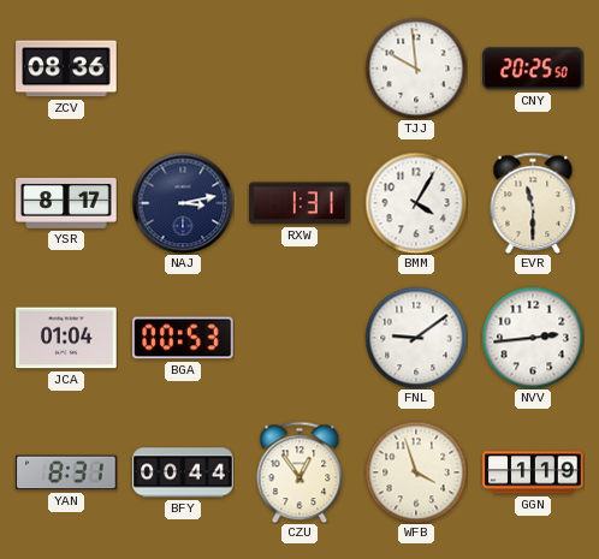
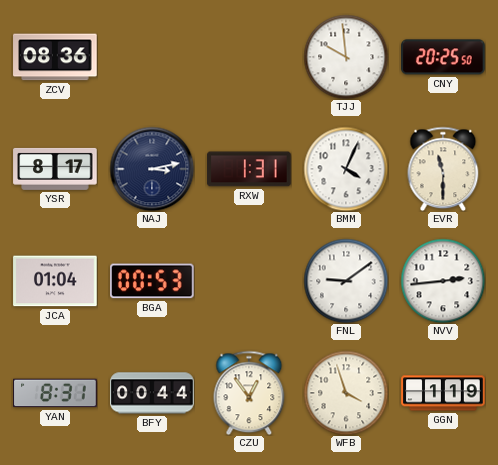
BMM: 4:05 -> 4:04
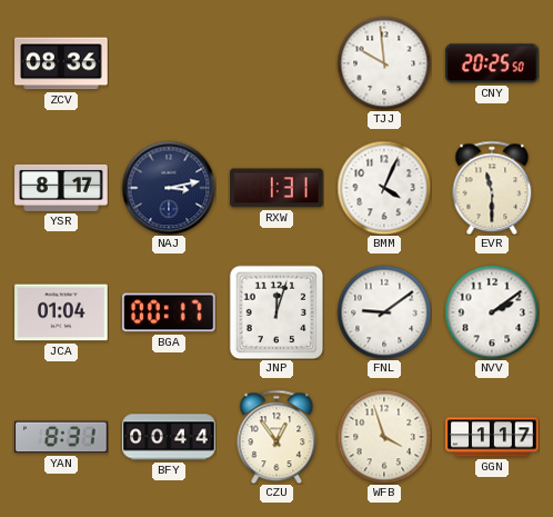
BGA: 00:53 -> 00:17
JNP: none -> 12:03
NVV: 2:44 -> 2:09
GGN: 1:19 -> 1:17
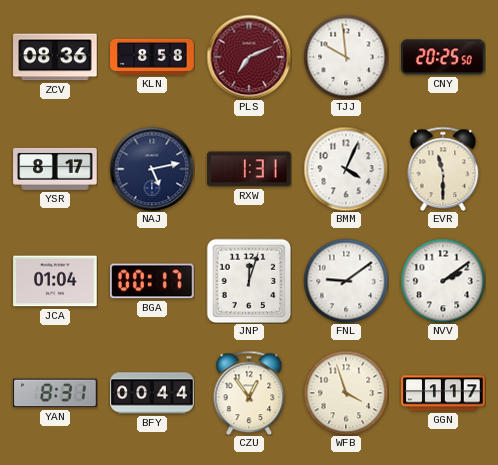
KLN: none -> 8:58
PLS: none -> 7:11
NAJ: 3:13 -> 5:13
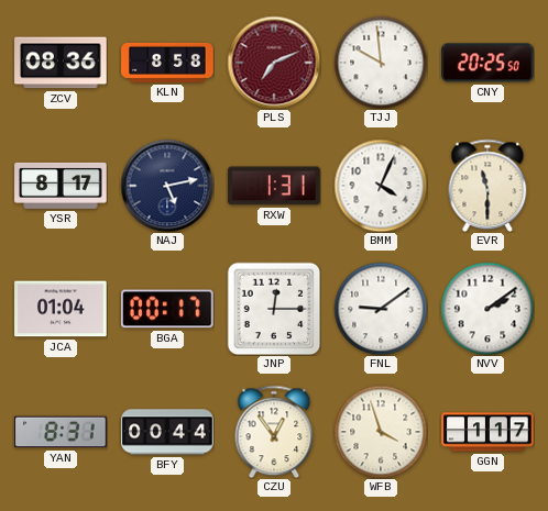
JNP: 12:03 -> 12:15
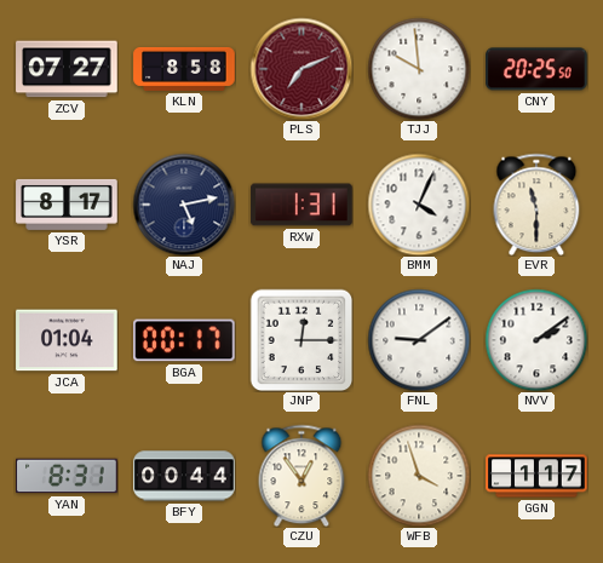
ZCV: 08:36 -> 07:27
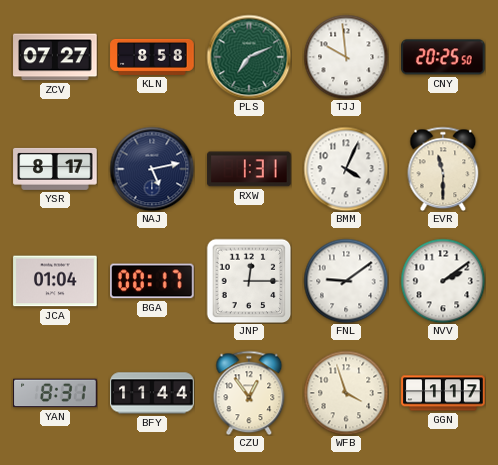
PLS dial: burgundy -> green
BFY: 00:44 -> 11:44
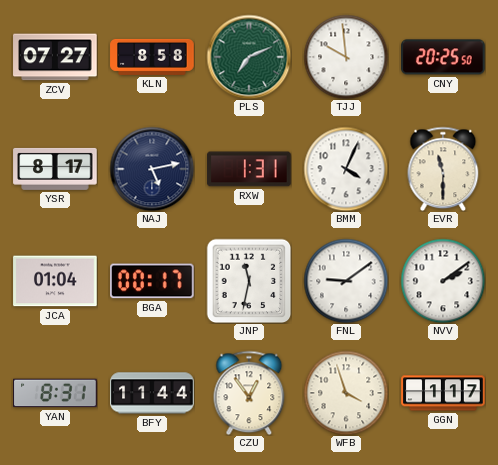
JNP: 12:15 -> 11:32
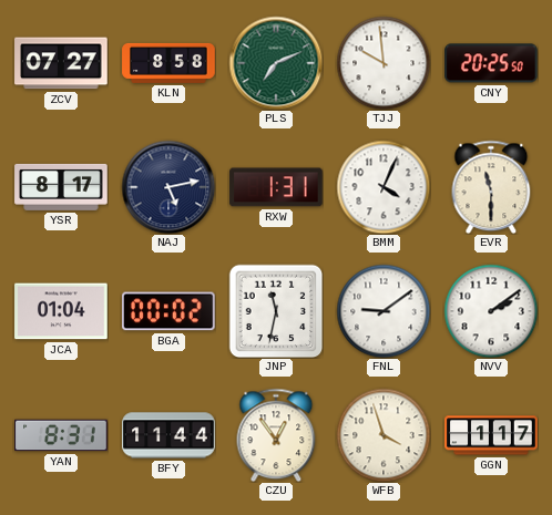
BGA: 00:17 -> 00:02
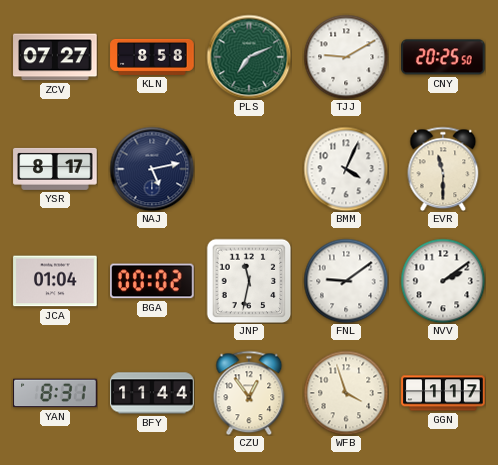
TJJ: 9:59 -> 9:10
RXW: 1:31 -> none
